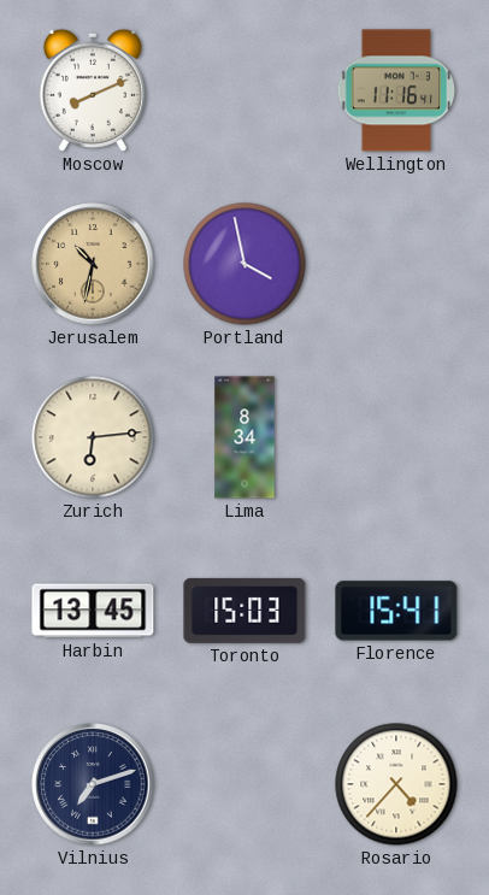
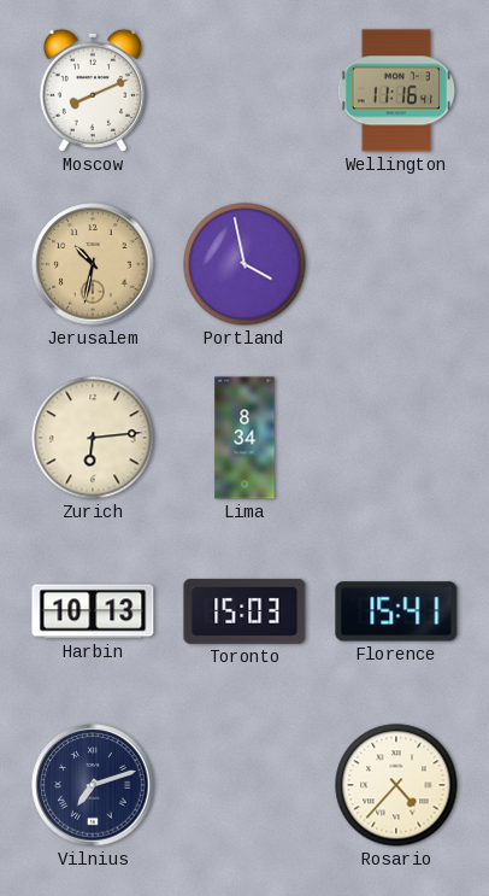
Harbin: 13:45 -> 10:13
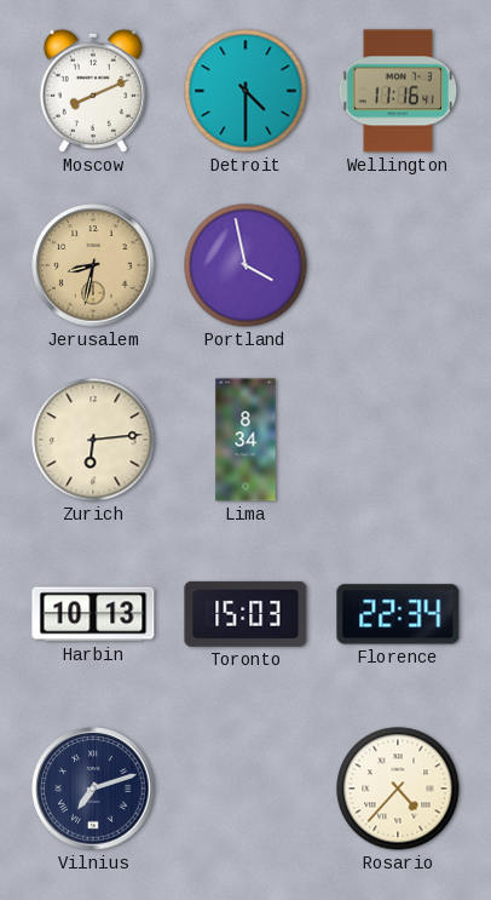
Detroit: none -> 4:30
Jerusalem: 10:32 -> 8:32
Florence: 15:41 -> 22:34
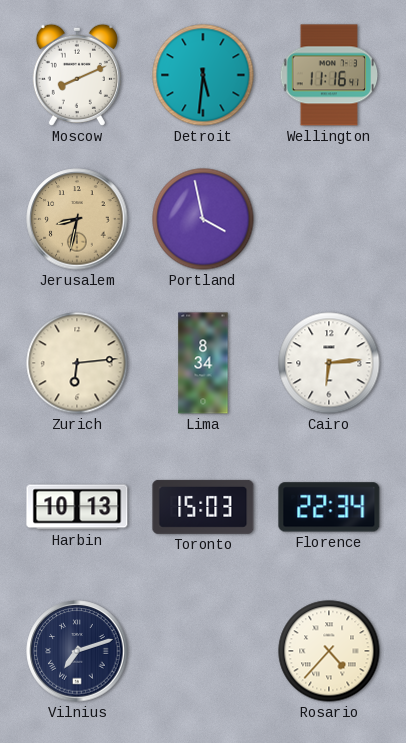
Detroit: 4:30 -> 5:31
Cairo: none -> 6:14
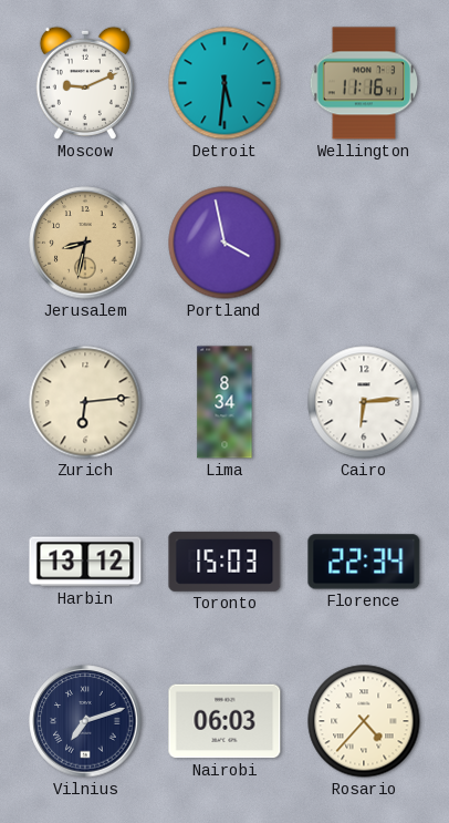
Moscow: 8:11 -> 9:11
Harbin: 10:13 -> 13:12
Nairobi: none -> 06:03
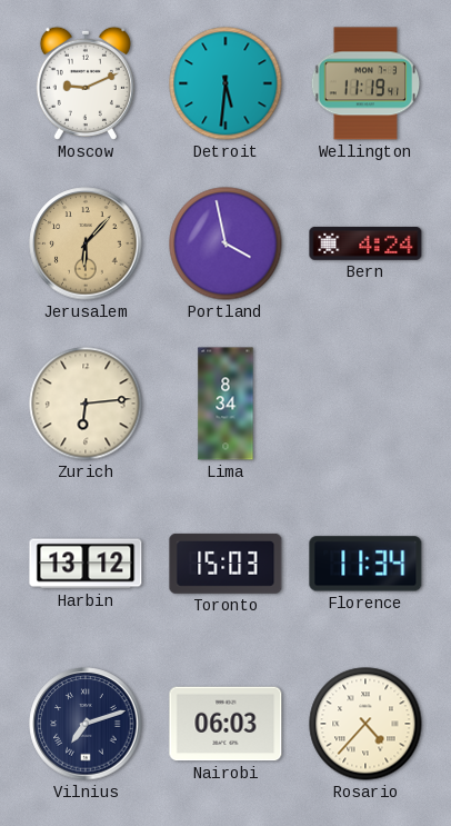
Wellington: 11:16 -> 11:19
Jerusalem: 8:32 -> 6:07
Bern: none -> 4:24
Cairo: 6:14 -> none
Florence: 22:34 -> 11:34
